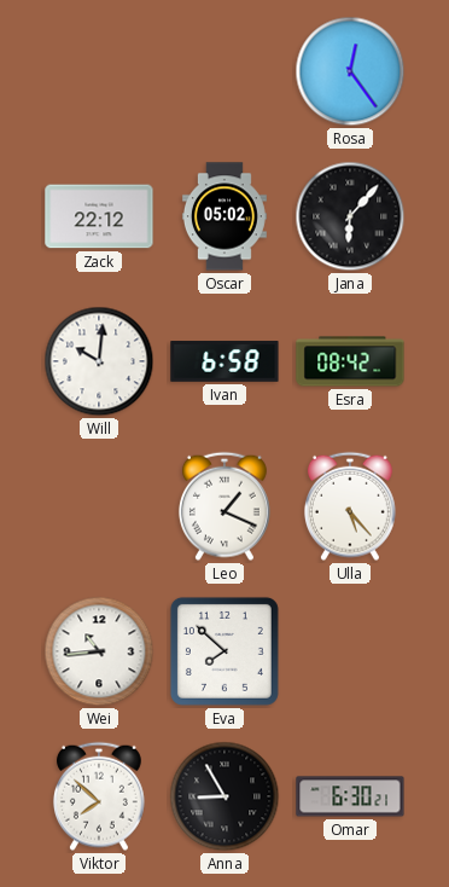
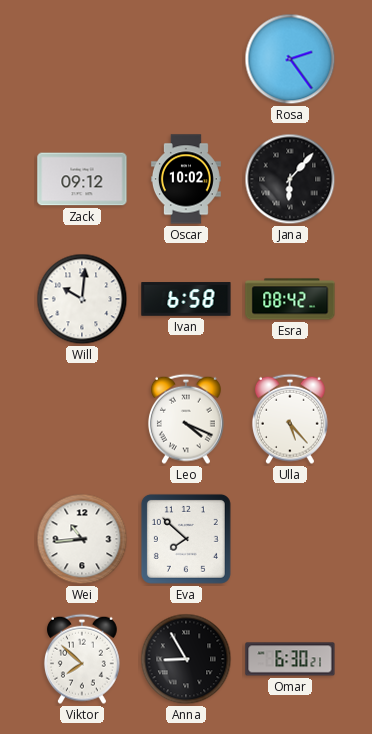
Rosa: 12:24 -> 2:24
Zack: 22:12 -> 09:12
Oscar: 05:02 -> 10:02
Leo: 1:19 -> 4:19
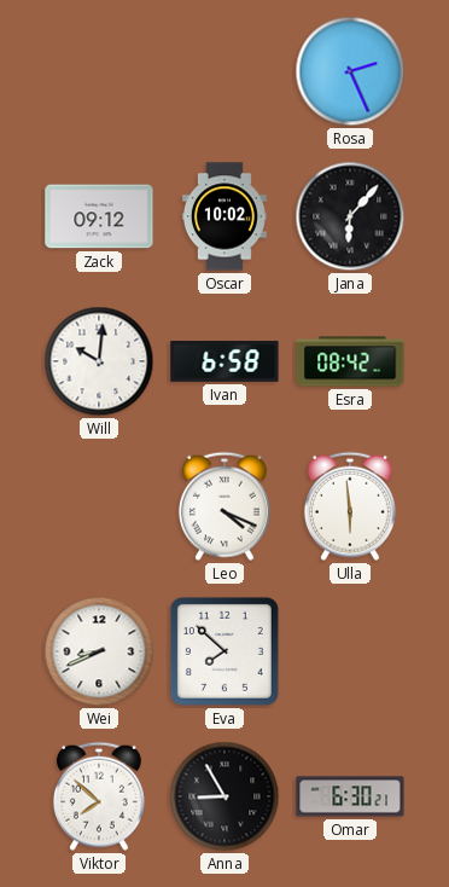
Rosa: 2:24 -> 2:26
Ulla: 5:23 -> 5:59
Wei: 10:44 -> 8:41
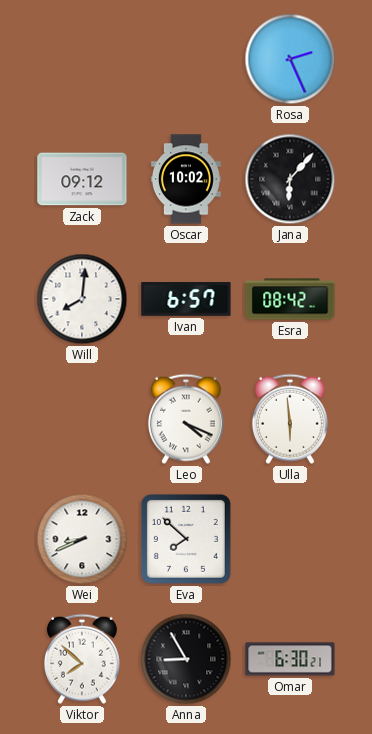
Will: 10:01 -> 8:01
Ivan: 6:58 -> 6:57
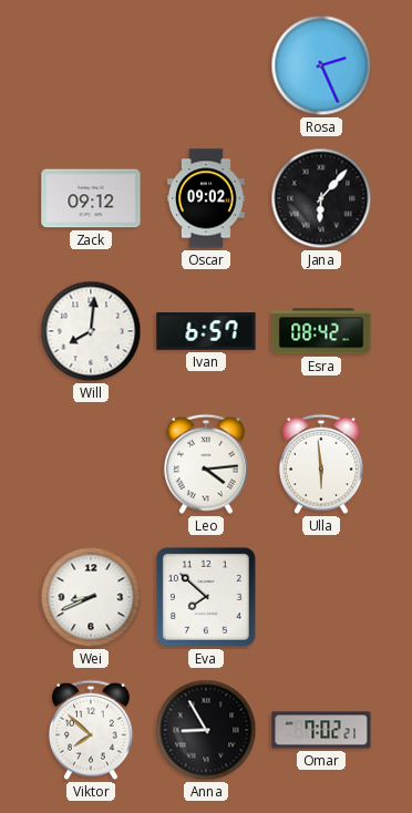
Oscar: 10:02 -> 09:02
Leo: 4:19 -> 4:14
Omar: 6:30 -> 7:02
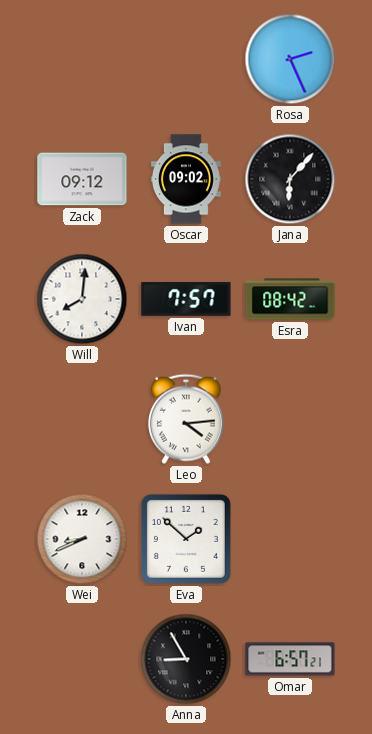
Ivan: 6:57 -> 7:57
Ulla: 5:59 -> none
Eva: 7:52 -> 1:52
Viktor: 7:52 -> none
Omar: 7:02 -> 6:57
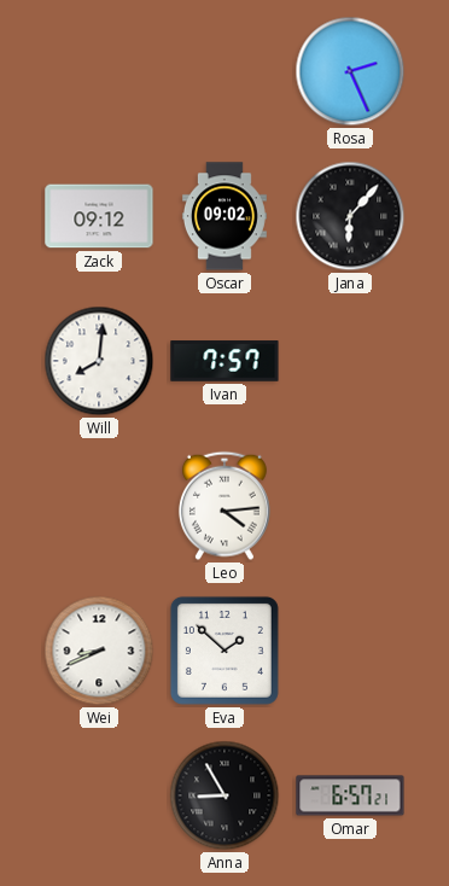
Esra: 08:42 -> none
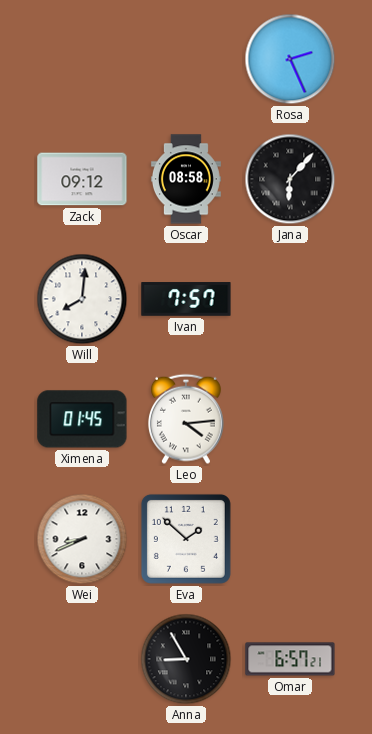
Oscar: 09:02 -> 08:58
Ximena: none -> 01:45
